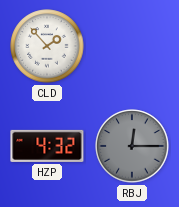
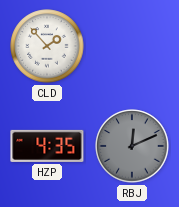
HZP: 4:32 -> 4:35
RBJ: 12:15 -> 12:11
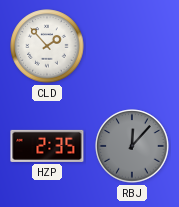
HZP: 4:35 -> 2:35
RBJ: 12:11 -> 12:07
